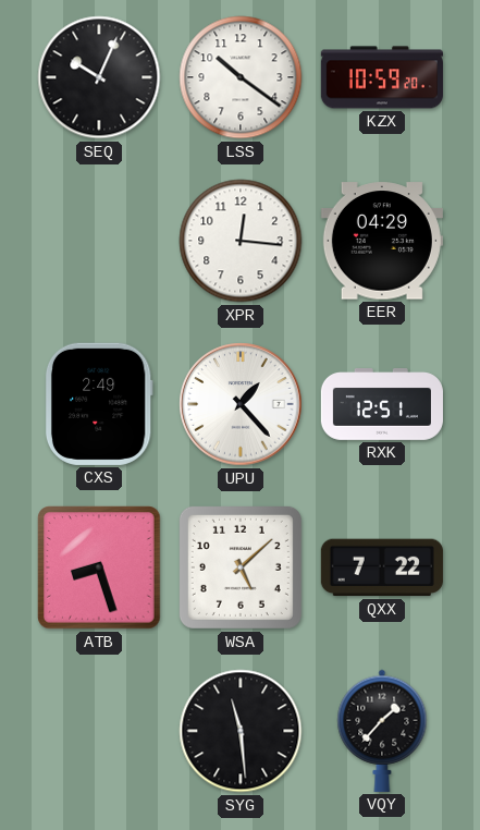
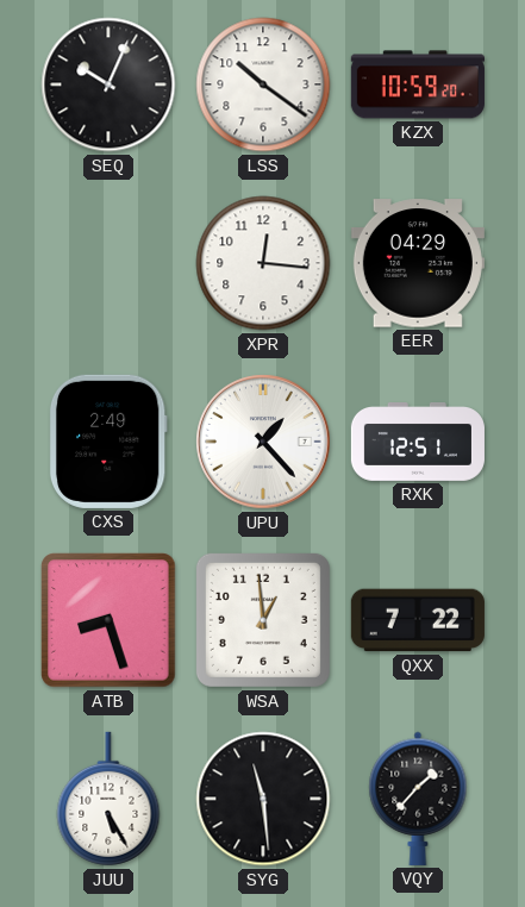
WSA: 5:08 -> 12:59
JUU: none -> 5:25
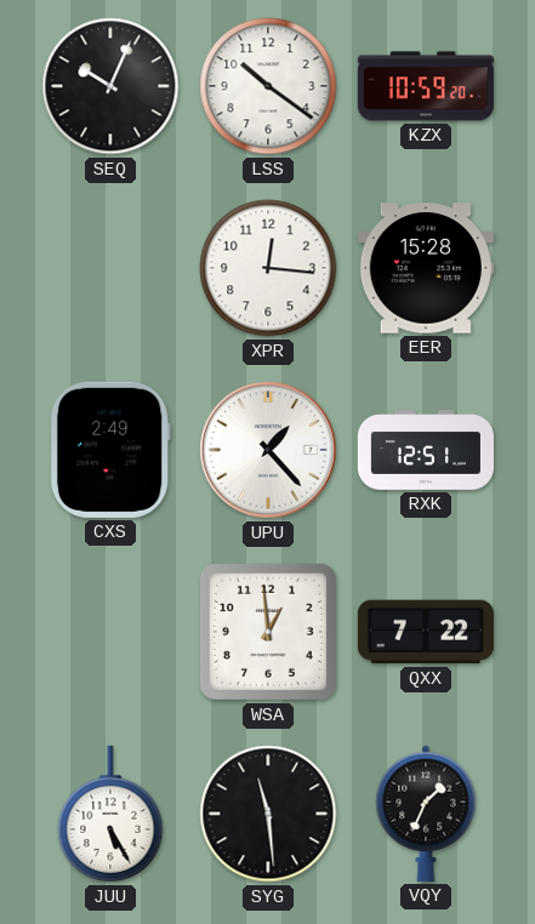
EER: 04:29 -> 15:28
ATB: 8:27 -> none
VQY: 1:37 -> 1:34
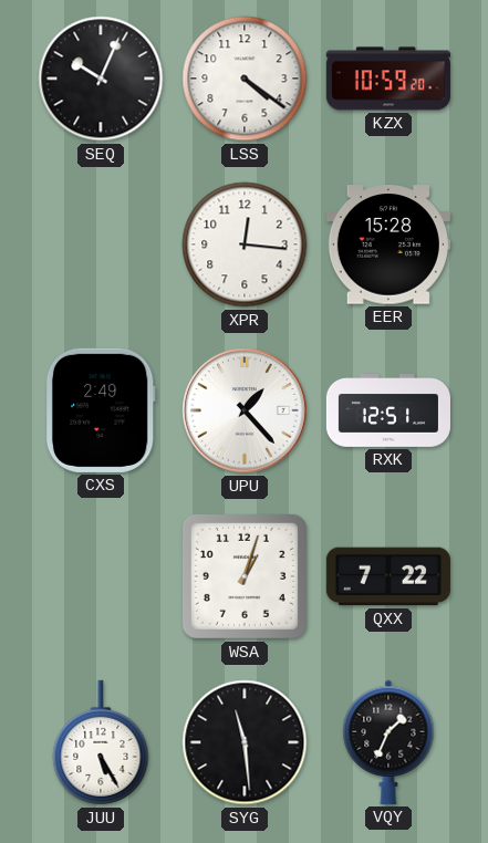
LSS: 10:21 -> 4:21
WSA: 12:59 -> 1:03
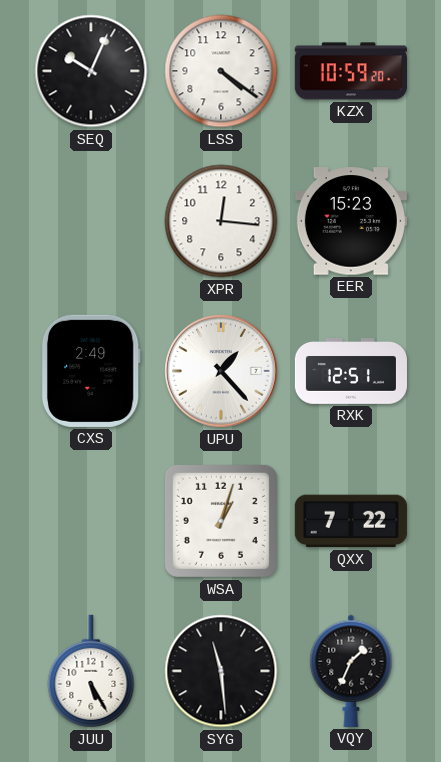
EER: 15:28 -> 15:23
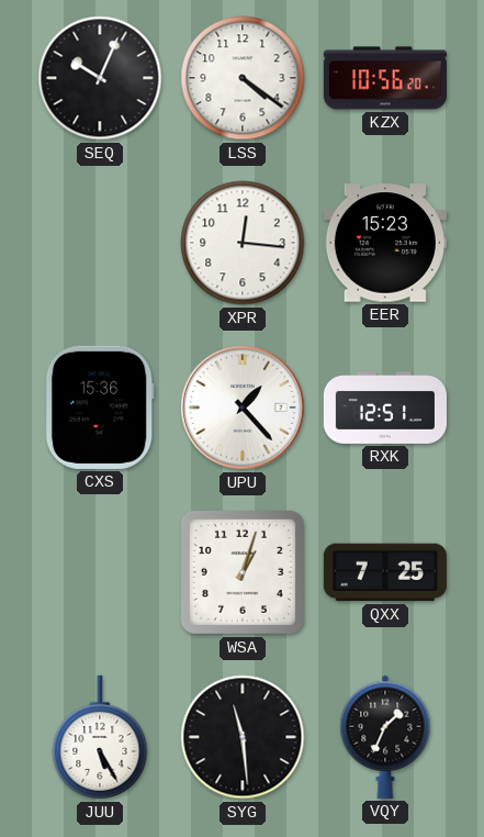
KZX: 10:59 -> 10:56
CXS: 2:49 -> 15:36
QXX: 7:22 -> 7:25
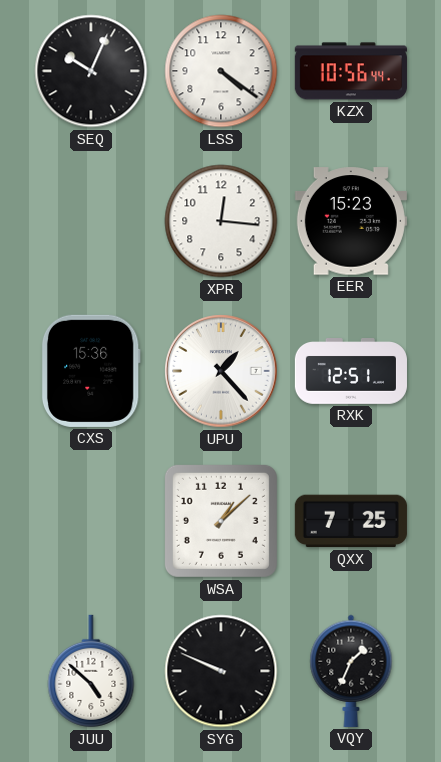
KZX: 10:56:20 -> 10:56:44
WSA: 1:03 -> 1:08
JUU: 5:25 -> 4:52
SYG: 11:29 -> 9:49
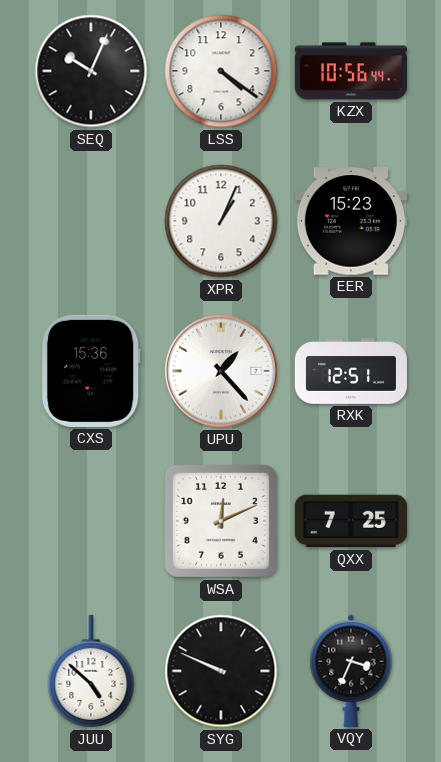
XPR: 12:16 -> 1:04
WSA: 1:08 -> 12:11
VQY: 1:34 -> 3:34
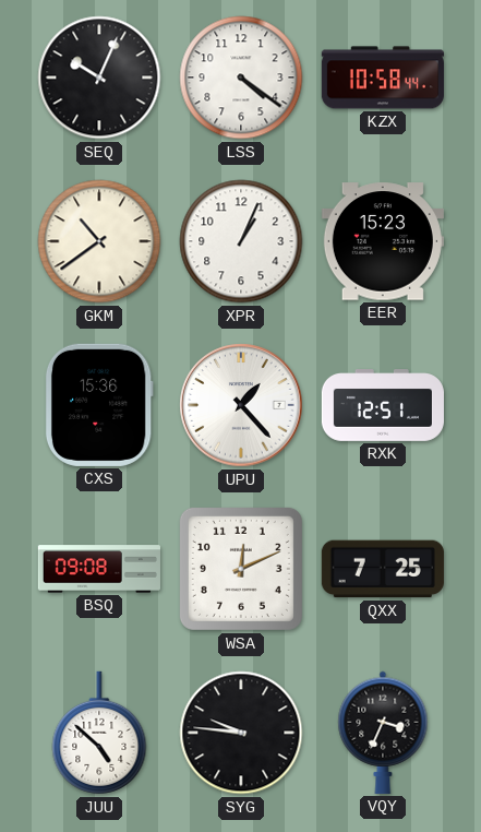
KZX: 10:56 -> 10:58
GKM: none -> 10:39
BSQ: none -> 09:08
SYG: 9:49 -> 9:46
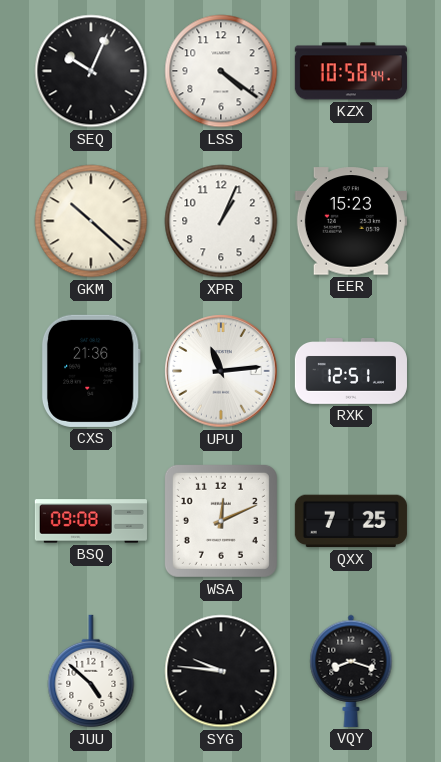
GKM: 10:39 -> 10:22
CXS: 15:36 -> 21:36
UPU: 1:23 -> 11:14
VQY: 3:34 -> 8:18
